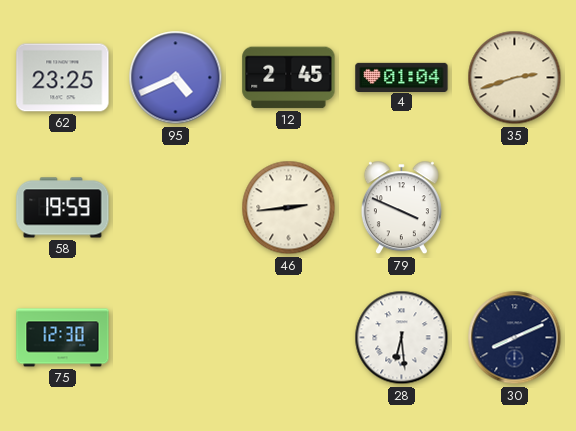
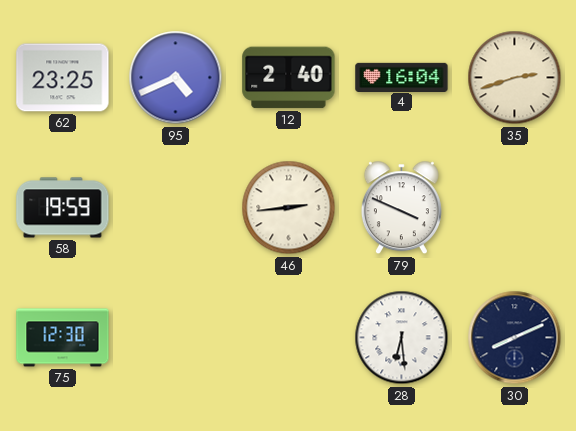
12: 2:45 -> 2:40
4: 01:04 -> 16:04
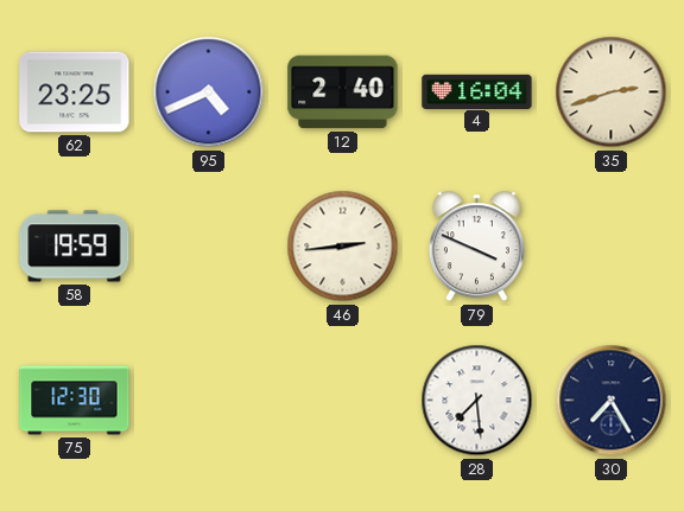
28: 6:29 -> 7:29
30: 8:11 -> 7:25
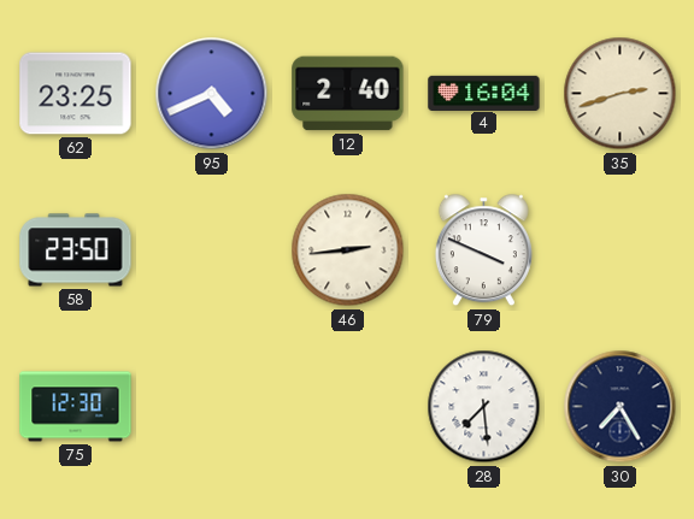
58: 19:59 -> 23:50
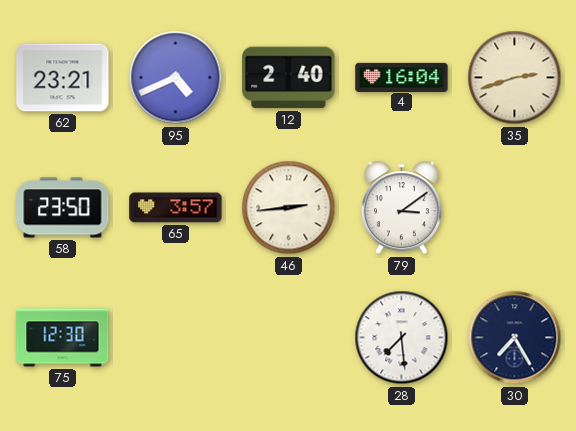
62: 23:25 -> 23:21
65: none -> 3:57
79: 3:49 -> 3:09
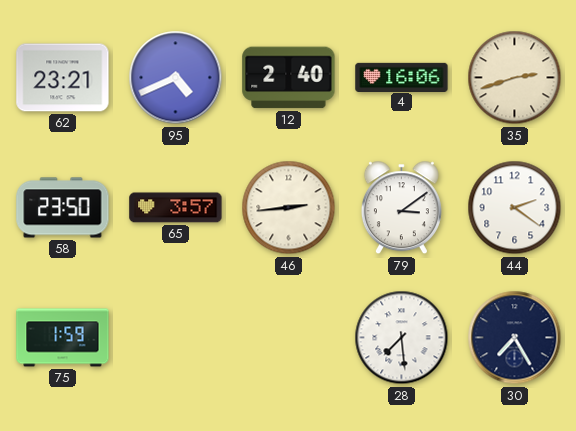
4: 16:04 -> 16:06
44: none -> 2:21
75: 12:30 -> 1:59
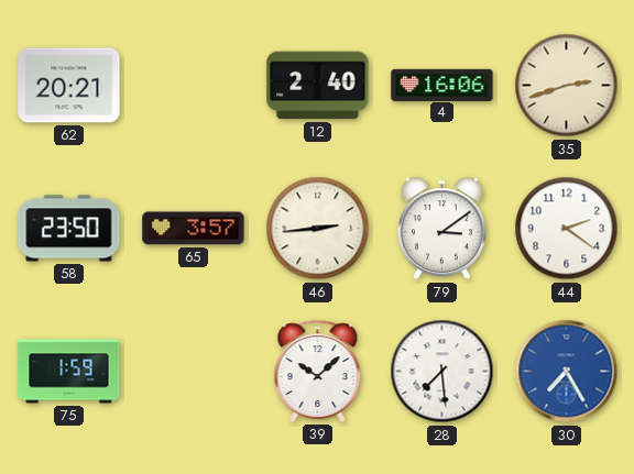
62: 23:21 -> 20:21
95: 4:41 -> none
39: none -> 10:08
30 dial: navy -> blue
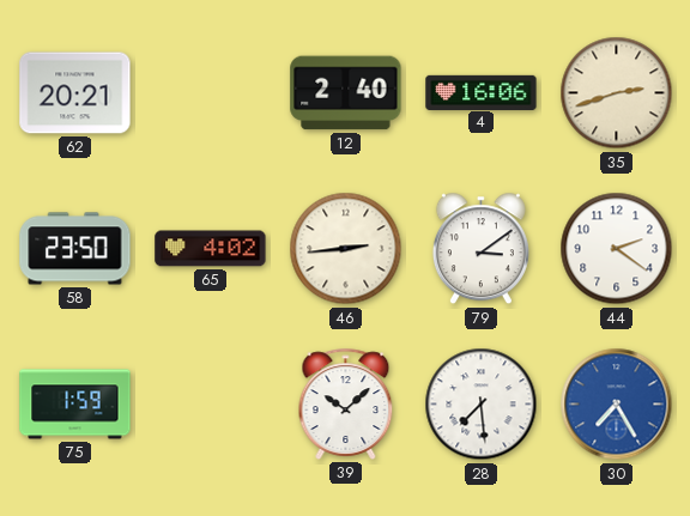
65: 3:57 -> 4:02
